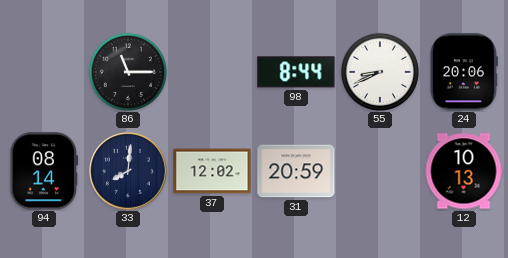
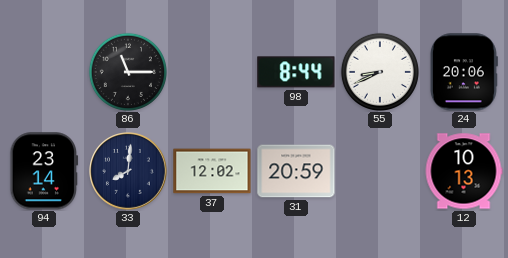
94: 08:14 -> 23:14
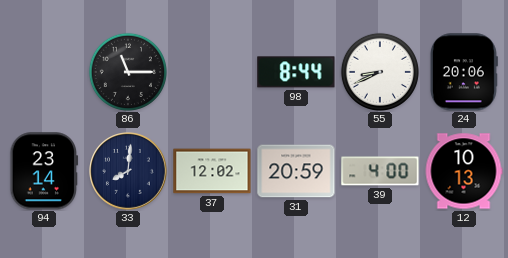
39: none -> 4:00
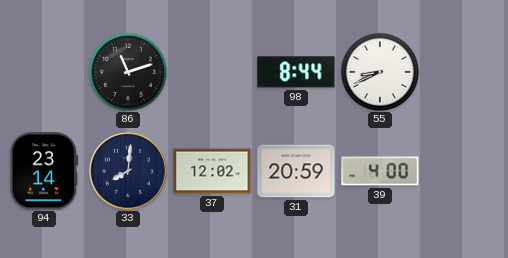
86: 11:15 -> 11:12
24: 20:06 -> none
12: 10:13 -> none
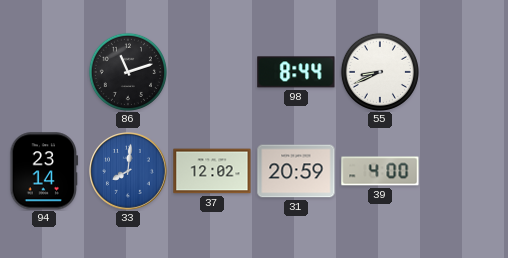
33 dial: navy -> blue
